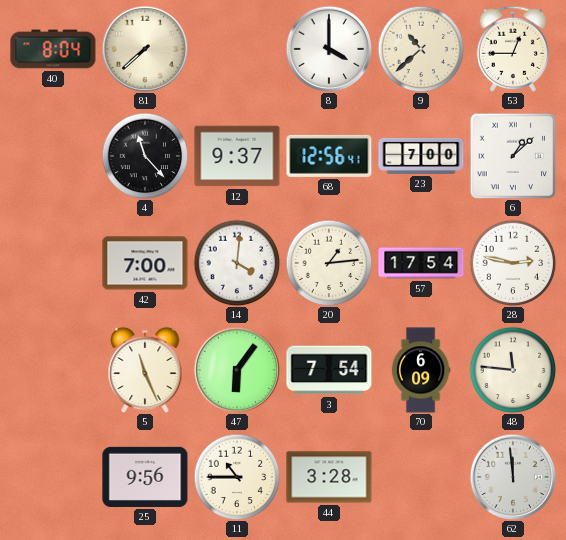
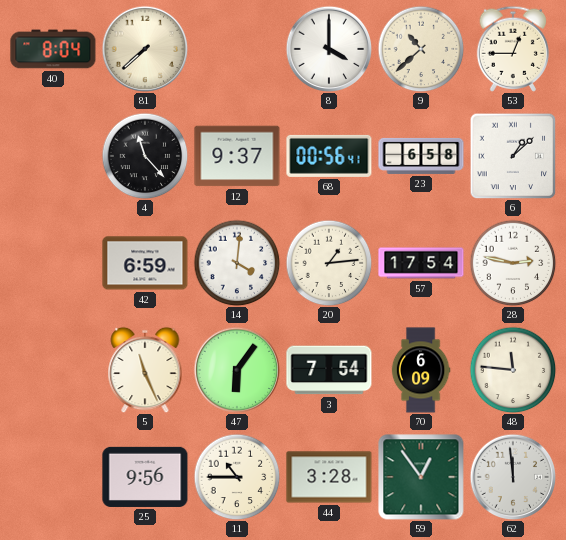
68: 12:56 -> 00:56
23: 7:00 -> 6:58
42: 7:00 -> 6:59
59: none -> 12:54
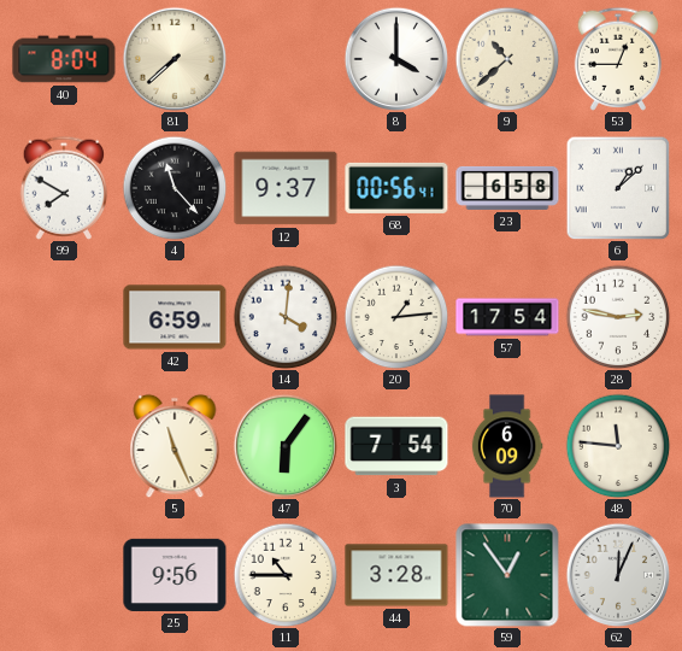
99: none -> 7:50
62: 11:59 -> 12:04
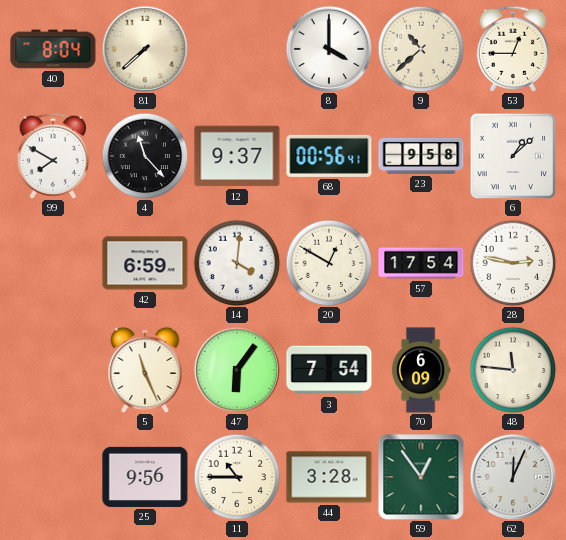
23: 6:58 -> 9:58
20: 1:14 -> 12:50
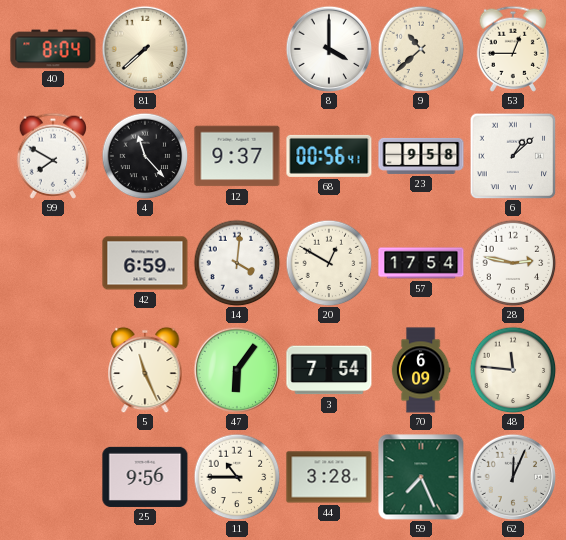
59: 12:54 -> 7:26
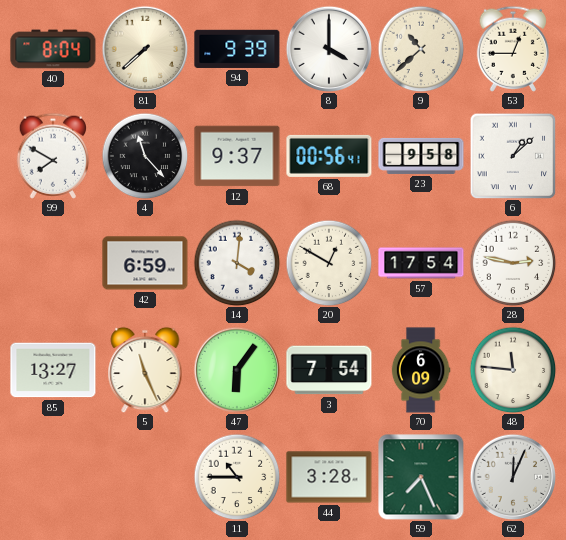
94: none -> 9:39
85: none -> 13:27
25: 9:56 -> none
